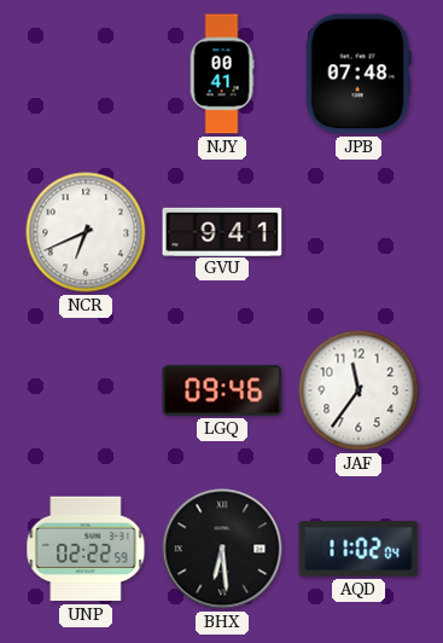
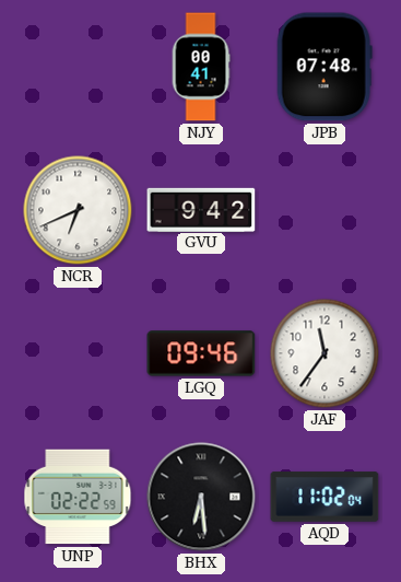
GVU: 9:41 -> 9:42
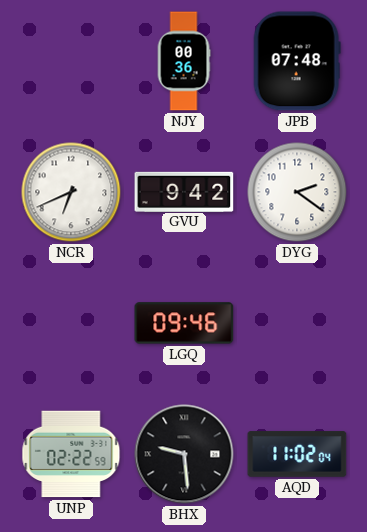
NJY: 00:41 -> 00:36
DYG: none -> 2:21
JAF: 11:36 -> none
BHX: 6:29 -> 9:29
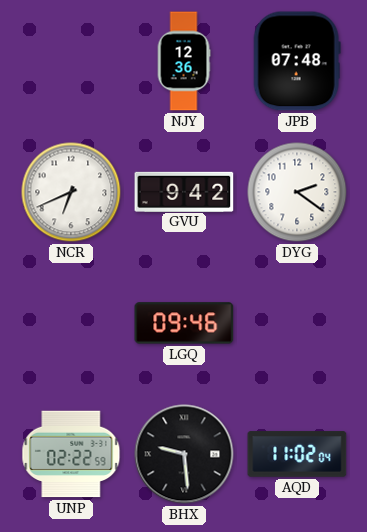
NJY: 00:36 -> 12:36
